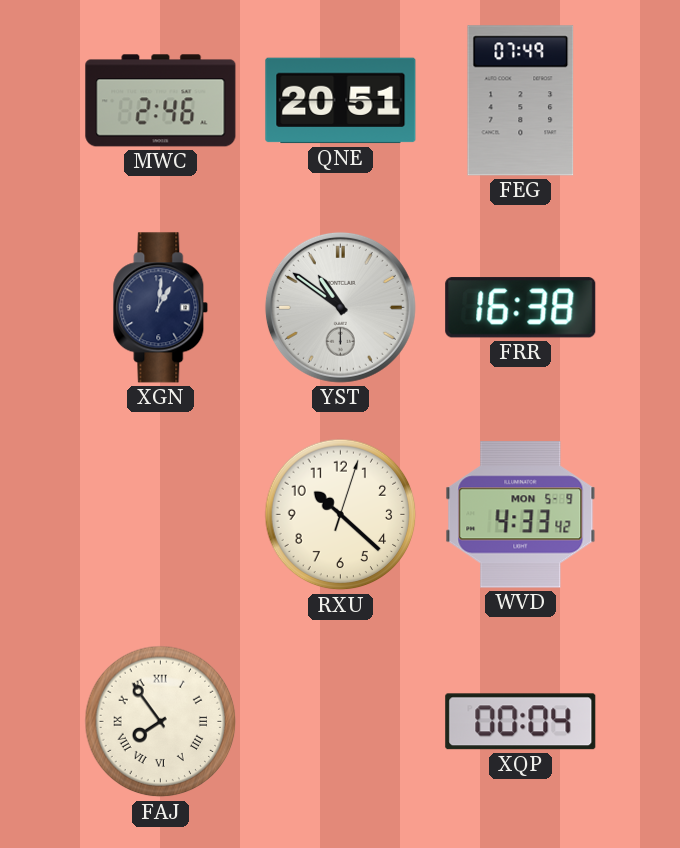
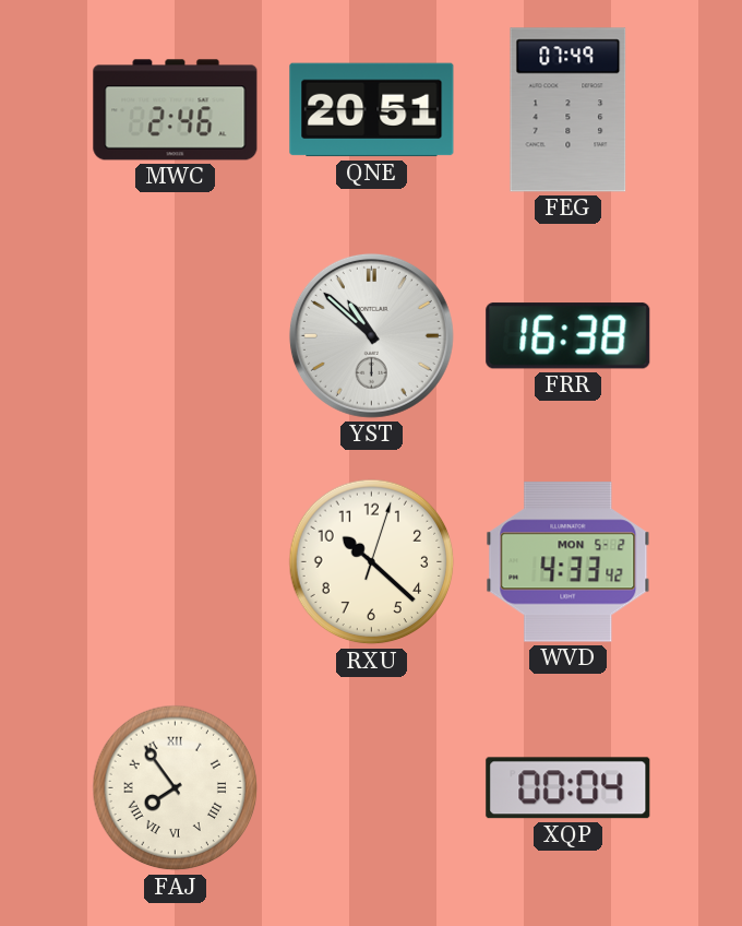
XGN: 1:01 -> none
YST: 10:51 -> 10:52
WVD date: MON 5-9 -> MON 5-2
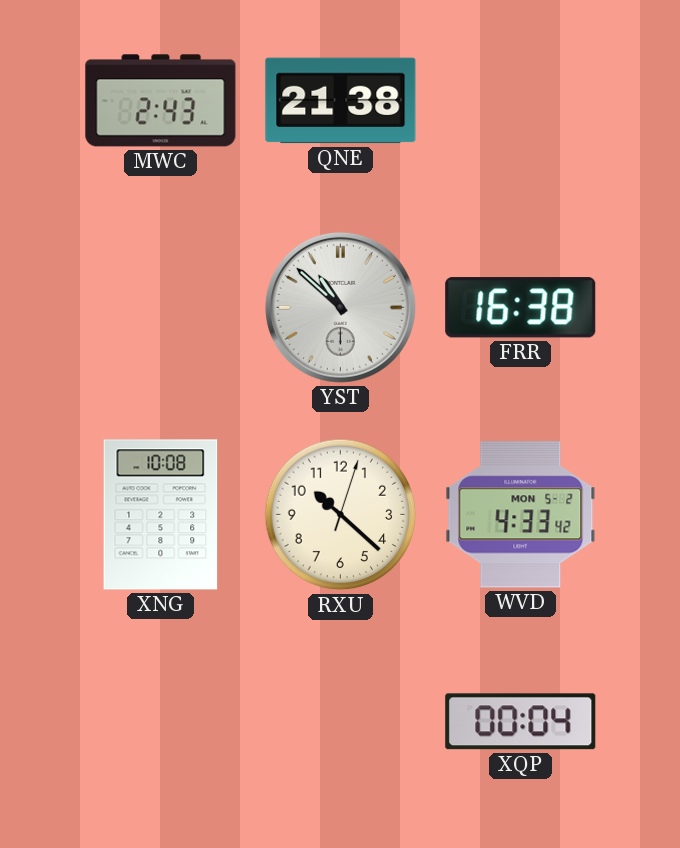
MWC: 2:46 -> 2:43
QNE: 20:51 -> 21:38
FEG: 07:49 -> none
XNG: none -> 10:08
FAJ: 7:54 -> none
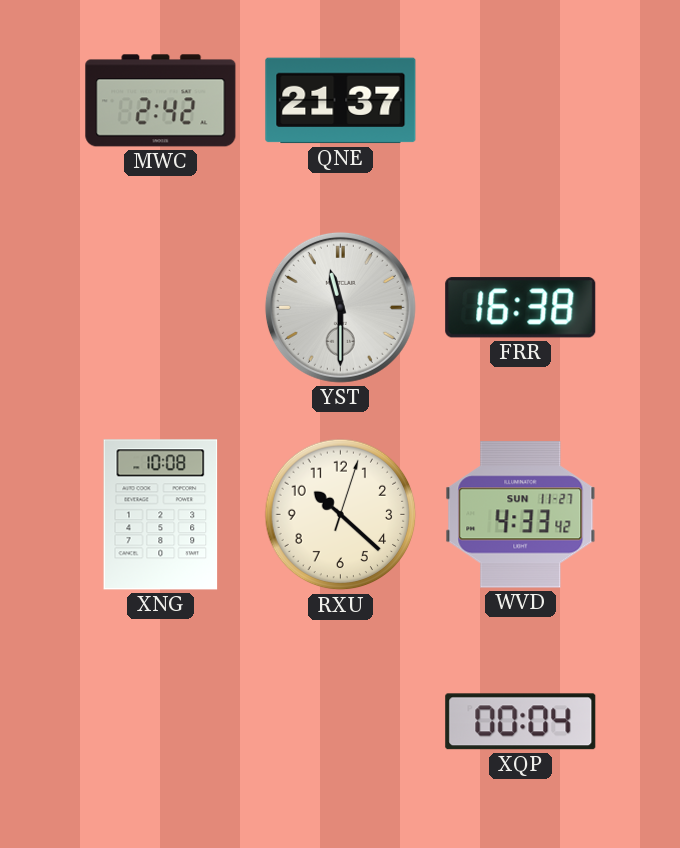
MWC: 2:43 -> 2:42
QNE: 21:38 -> 21:37
YST: 10:52 -> 11:30
WVD date: MON 5-2 -> SUN 11-27
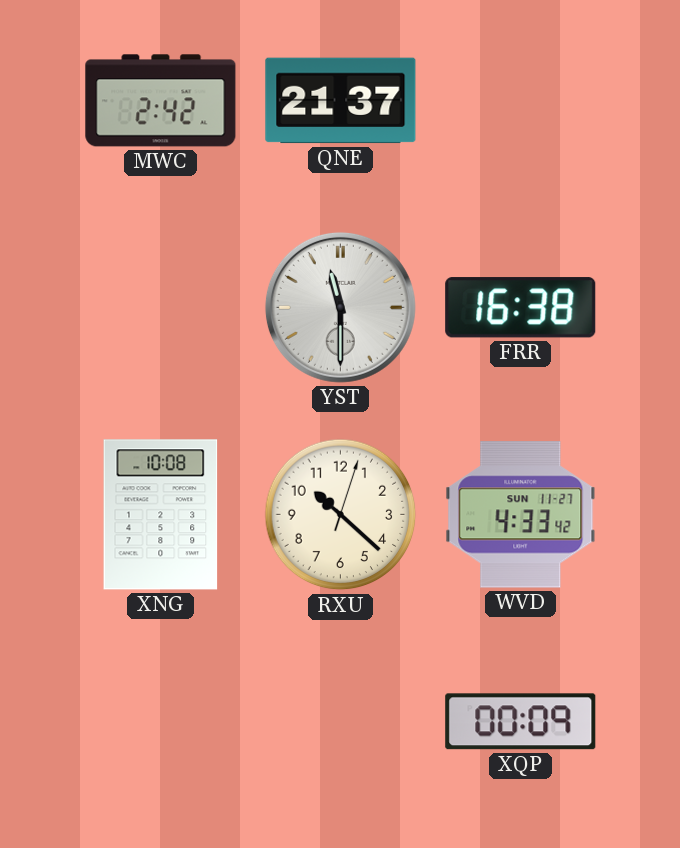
XQP: 00:04 -> 00:09
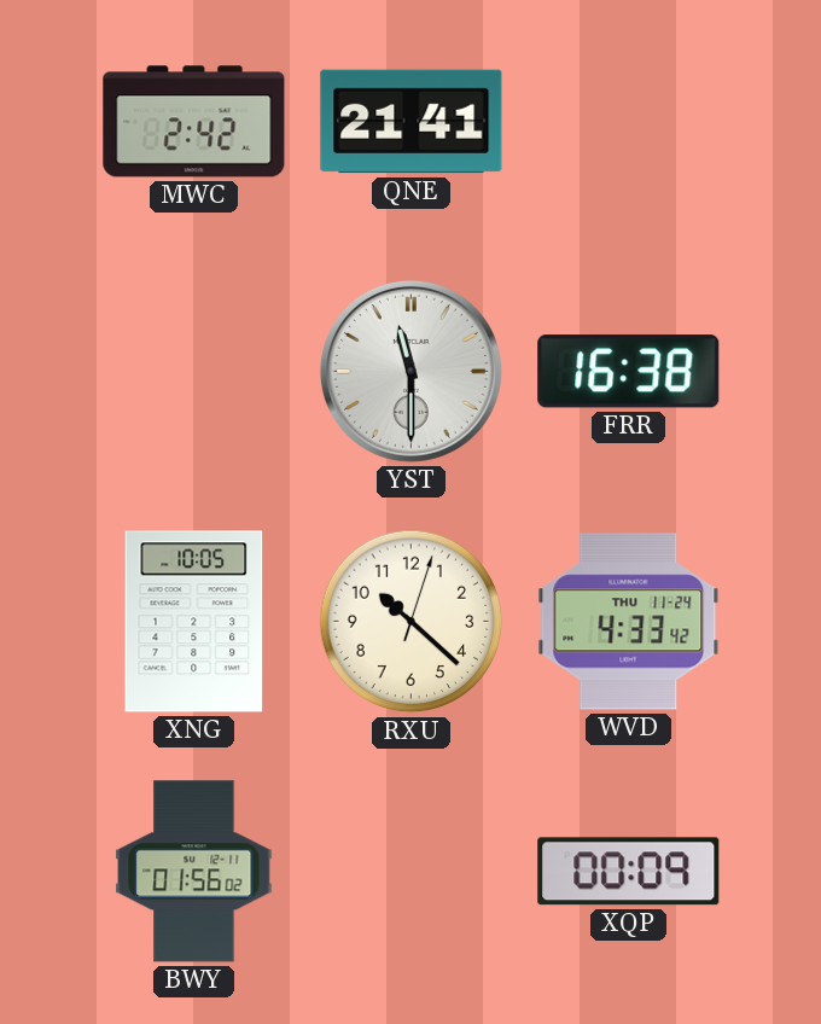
QNE: 21:37 -> 21:41
XNG: 10:08 -> 10:05
WVD date: SUN 11-27 -> THU 11-24
BWY: none -> 01:56
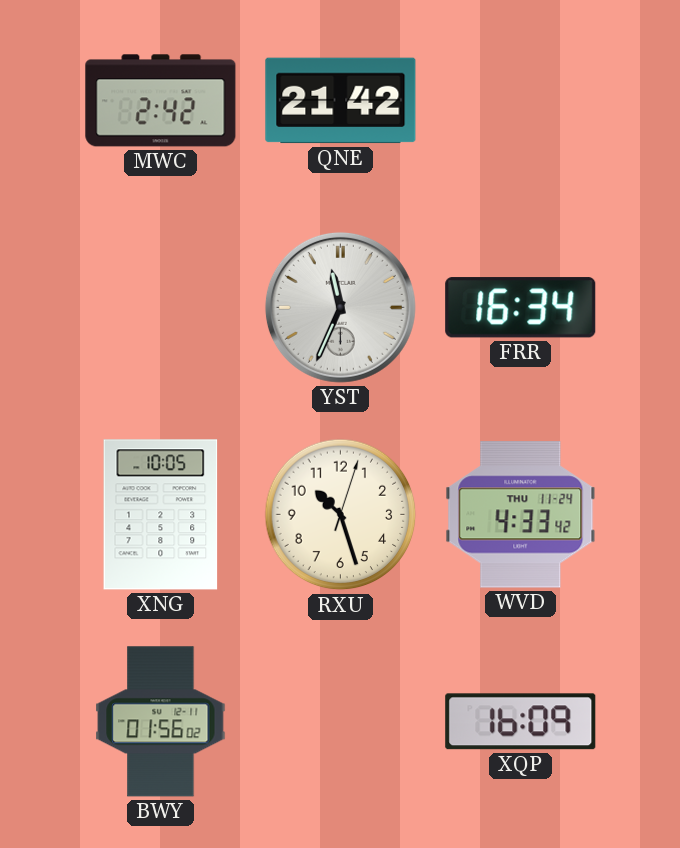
QNE: 21:41 -> 21:42
YST: 11:30 -> 11:34
FRR: 16:38 -> 16:34
RXU: 10:22 -> 10:27
XQP: 00:09 -> 16:09
